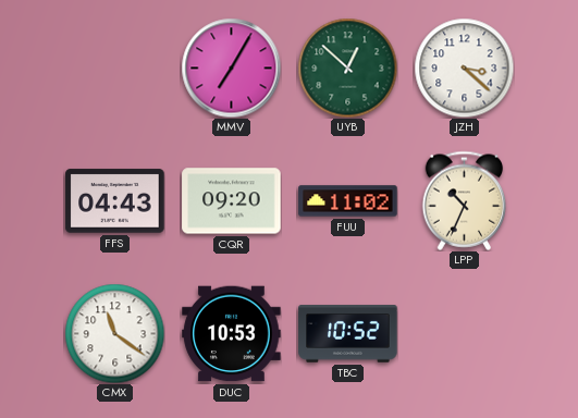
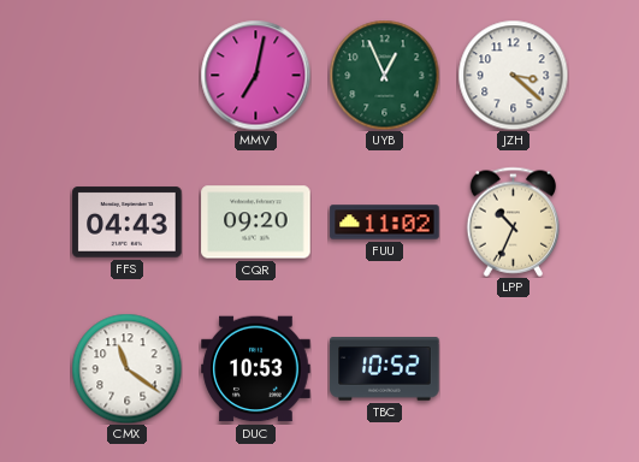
MMV: 7:05 -> 7:02
UYB: 12:52 -> 12:56
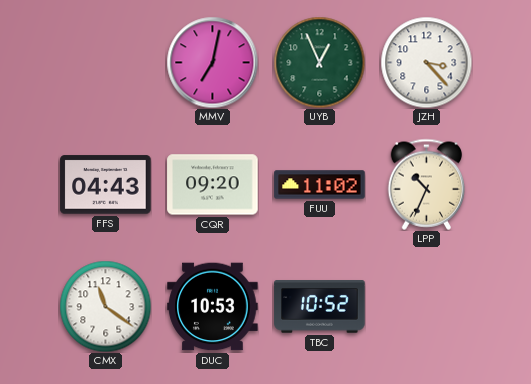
JZH: 3:22 -> 3:23
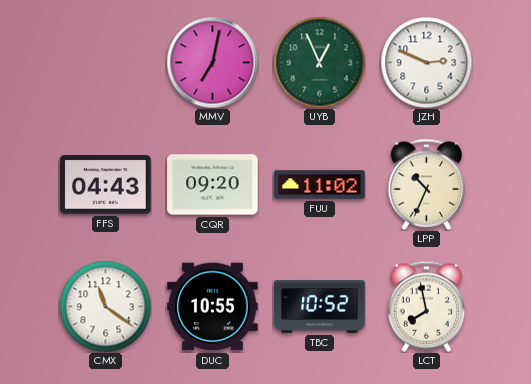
JZH: 3:23 -> 2:49
DUC: 10:53 -> 10:55
LCT: none -> 7:58
